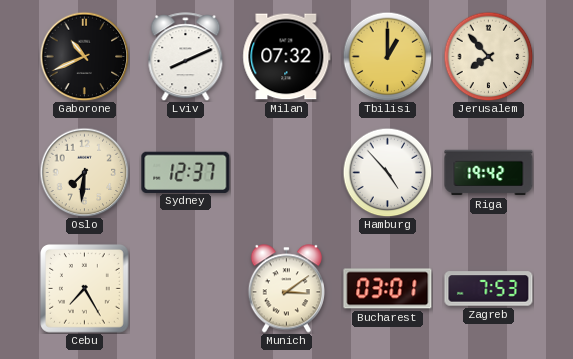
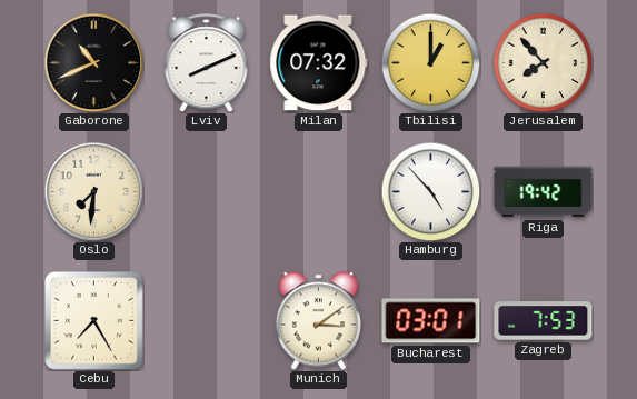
Sydney: 12:37 -> none
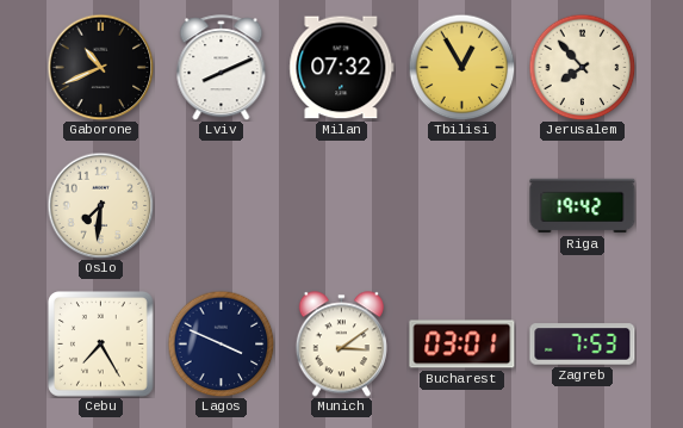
Tbilisi: 1:00 -> 12:55
Hamburg: 4:53 -> none
Lagos: none -> 3:49
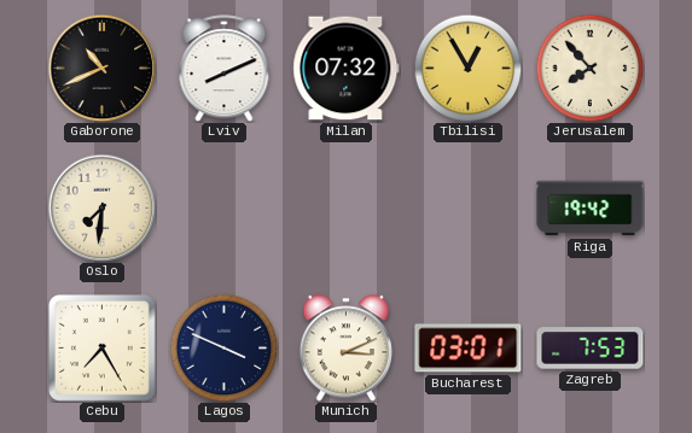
Munich: 3:09 -> 3:11
